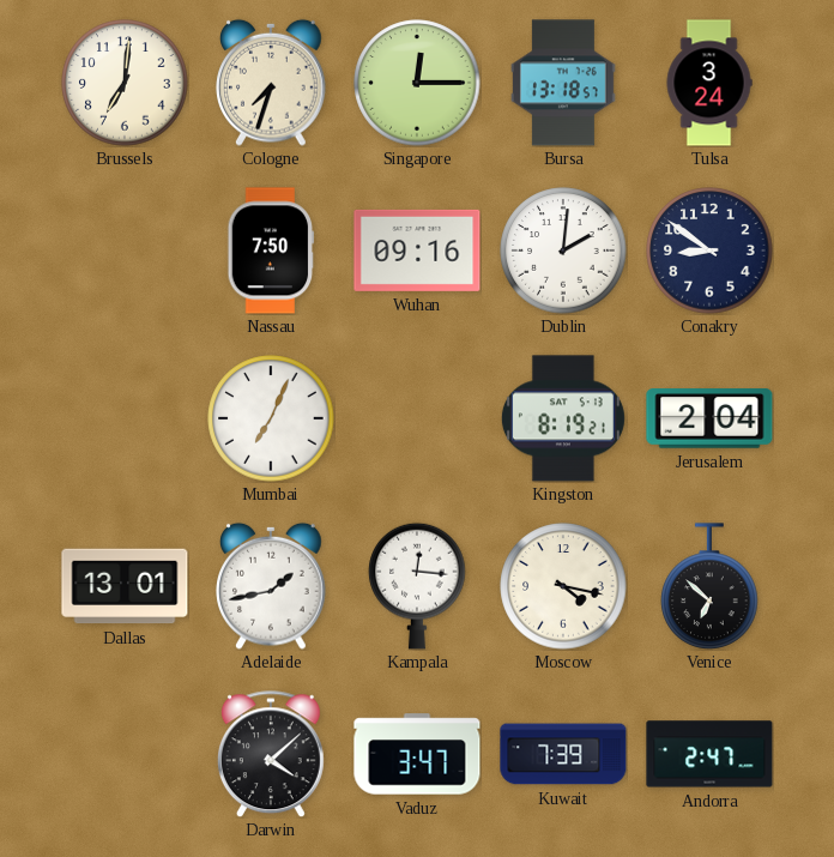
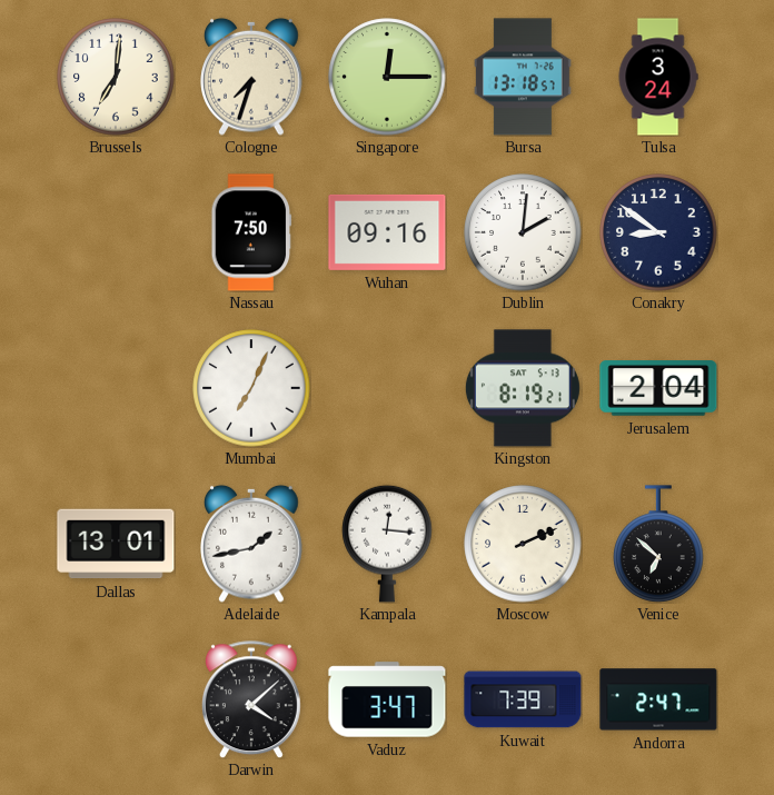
Moscow: 4:17 -> 2:11
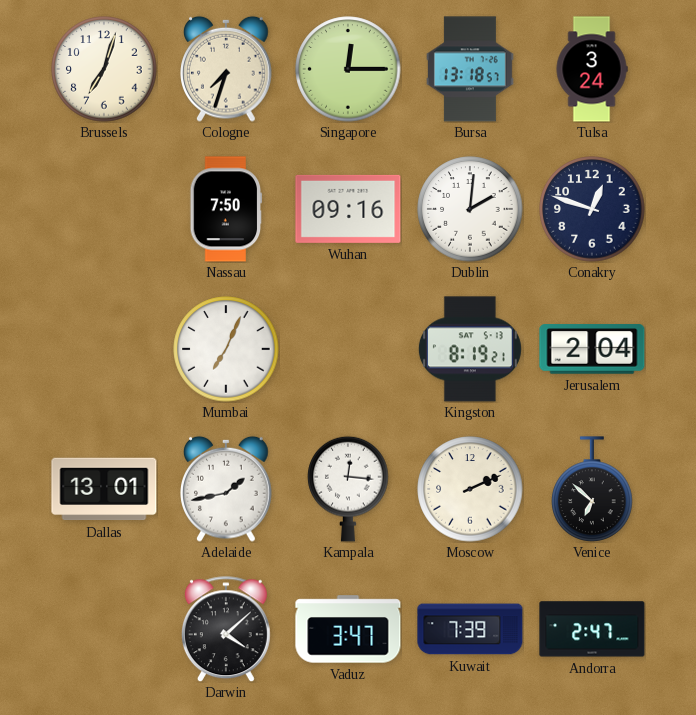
Brussels: 7:01 -> 7:03
Conakry: 8:51 -> 12:48
